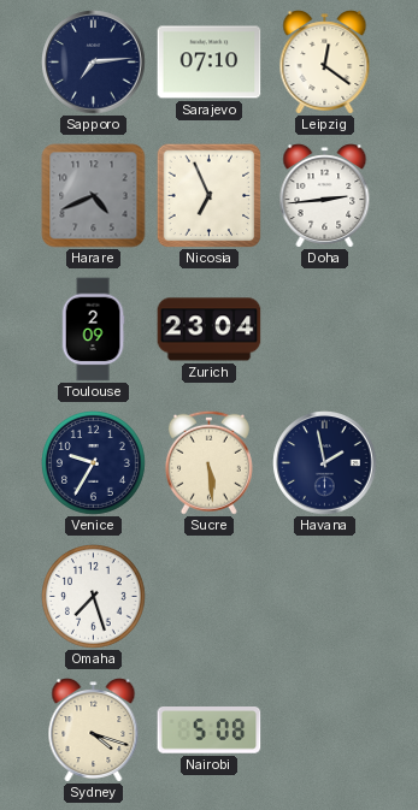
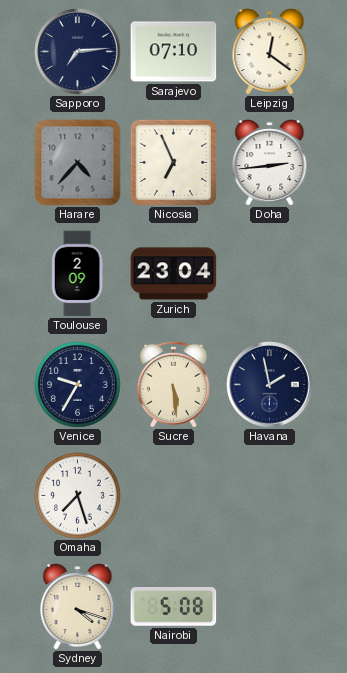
Harare: 4:41 -> 4:37
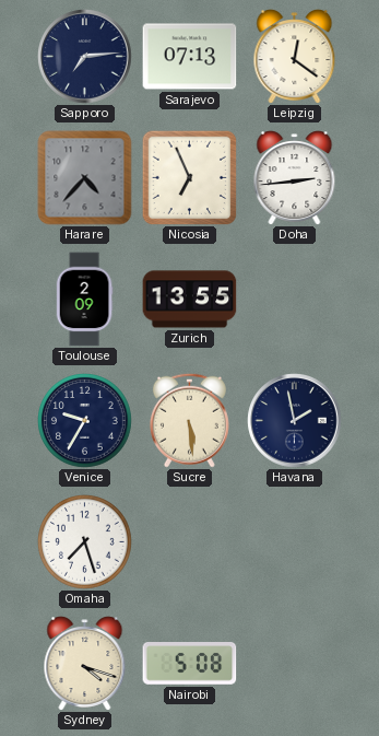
Sarajevo: 07:10 -> 07:13
Zurich: 23:04 -> 13:55
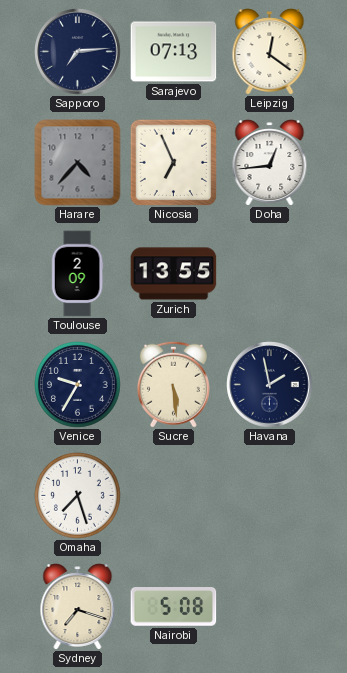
Doha: 2:44 -> 12:44
Sydney: 4:18 -> 7:18
